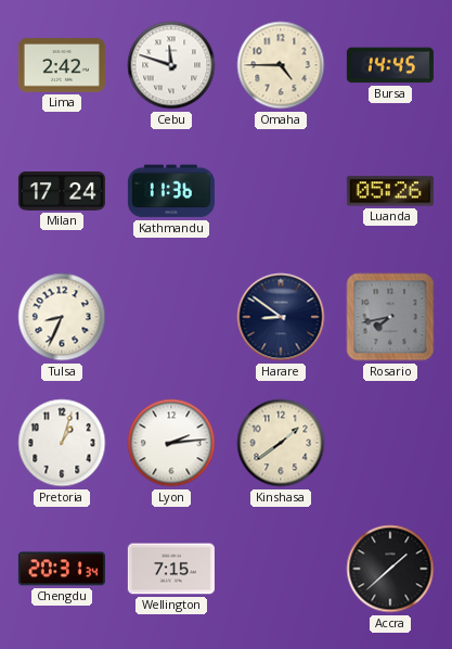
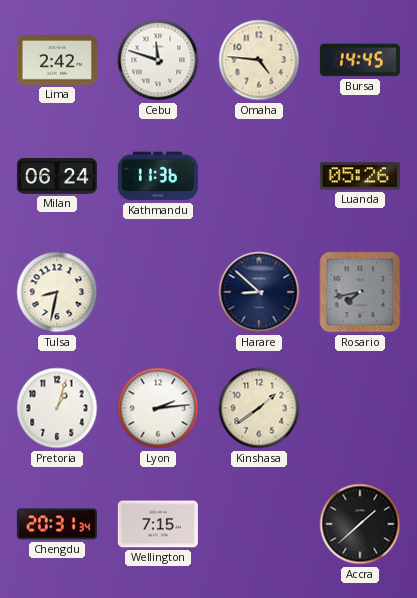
Omaha: 4:45 -> 4:46
Milan: 17:24 -> 06:24
Tulsa: 8:34 -> 8:32
Harare: 8:51 -> 8:52
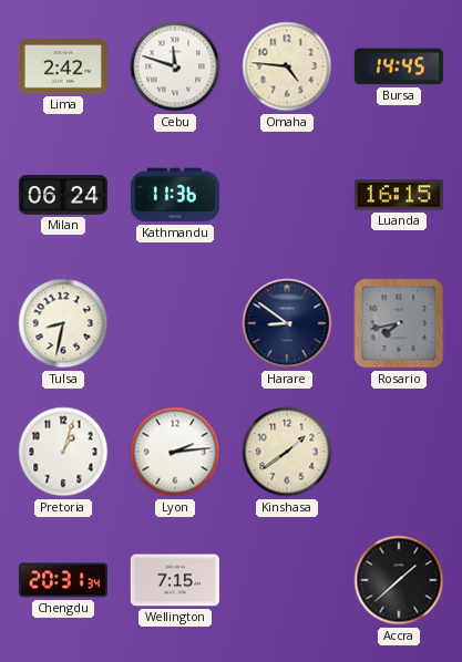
Luanda: 05:26 -> 16:15
Harare: 8:52 -> 8:51
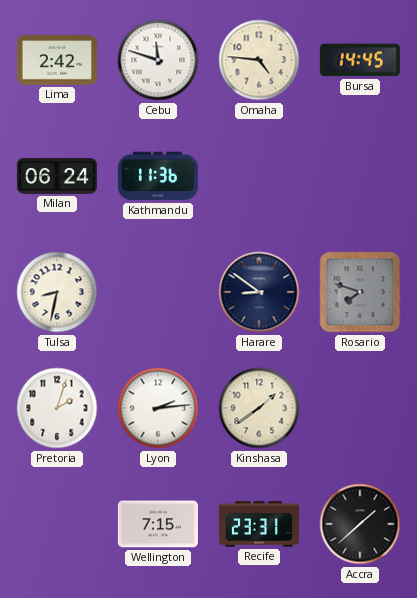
Luanda: 16:15 -> none
Rosario: 7:43 -> 7:48
Pretoria: 1:03 -> 2:03
Chengdu: 20:31 -> none
Recife: none -> 23:31
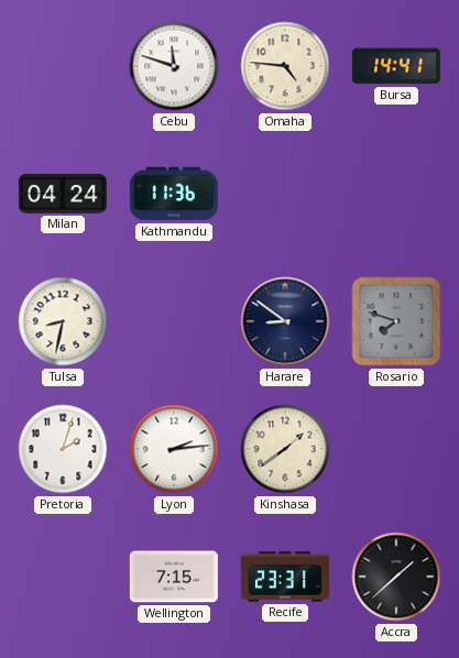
Lima: 2:42 -> none
Bursa: 14:45 -> 14:41
Milan: 06:24 -> 04:24
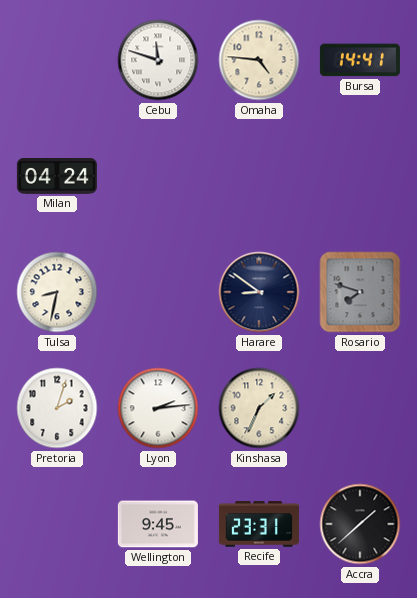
Kathmandu: 11:36 -> none
Kinshasa: 1:39 -> 1:34
Wellington: 7:15 -> 9:45
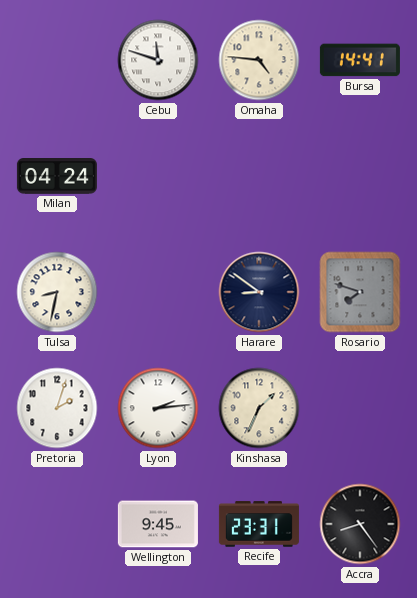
Accra: 1:38 -> 8:24
